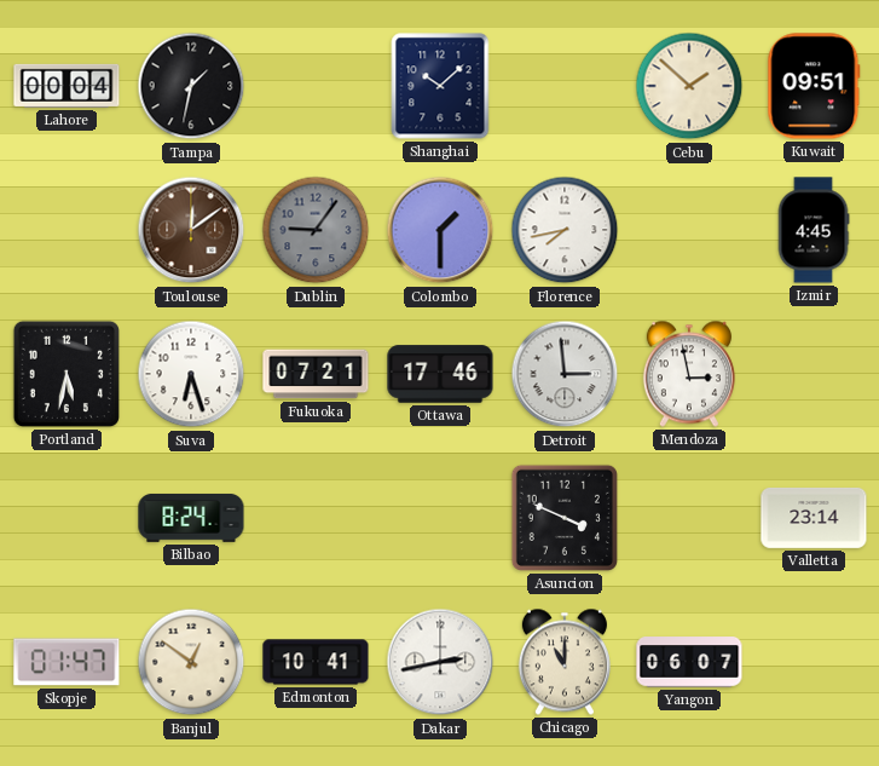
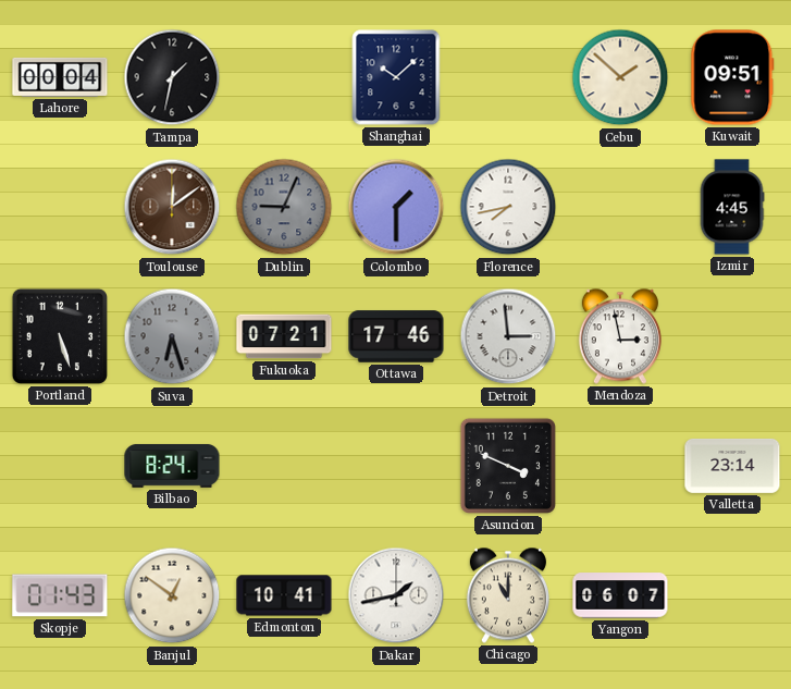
Dublin: 9:06 -> 9:04
Portland: 5:32 -> 5:27
Suva dial: white -> grey
Skopje: 01:47 -> 01:43
Dakar: 2:43 -> 1:43
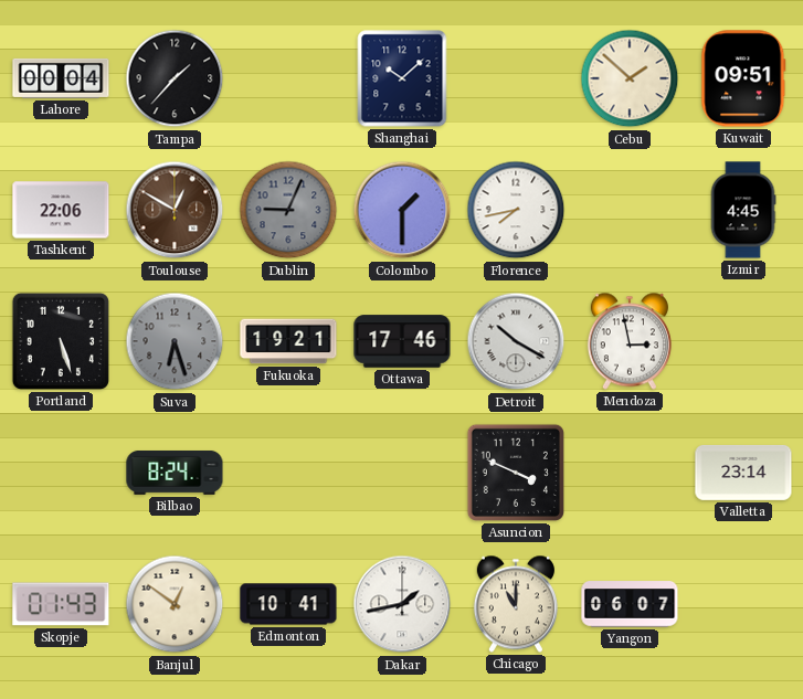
Tampa: 1:32 -> 1:37
Tashkent: none -> 22:06
Toulouse: 12:09 -> 12:50
Fukuoka: 07:21 -> 19:21
Detroit: 2:59 -> 10:20
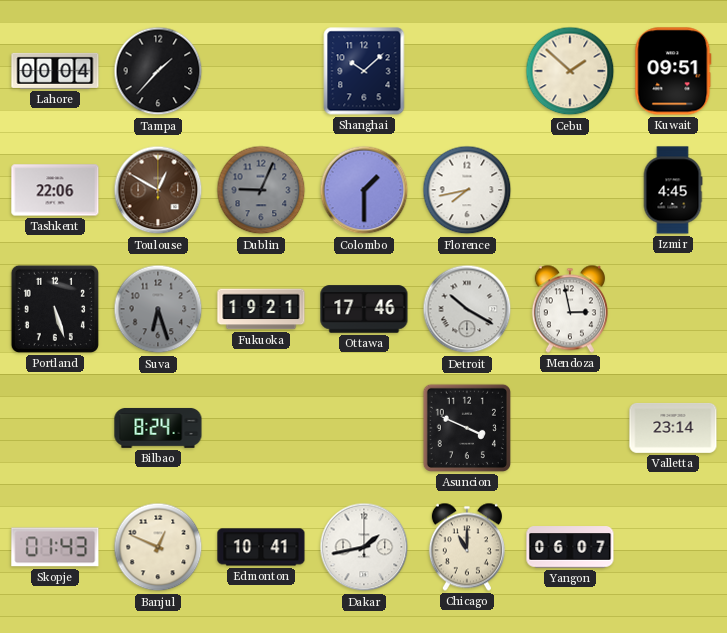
Banjul: 12:51 -> 12:49
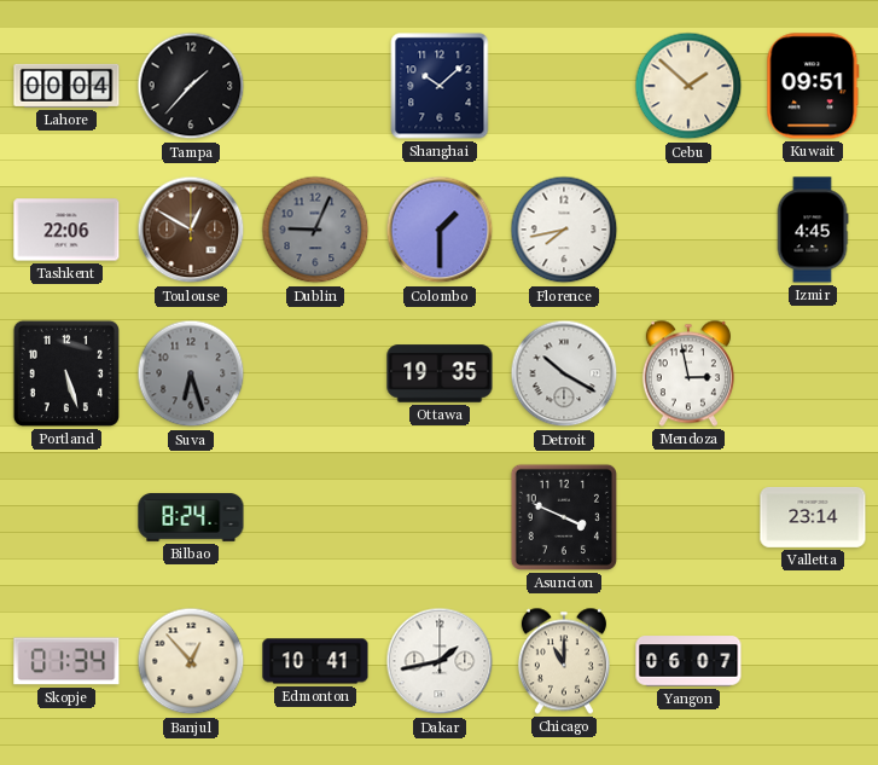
Fukuoka: 19:21 -> none
Ottawa: 17:46 -> 19:35
Skopje: 01:43 -> 01:34
Banjul: 12:49 -> 12:53
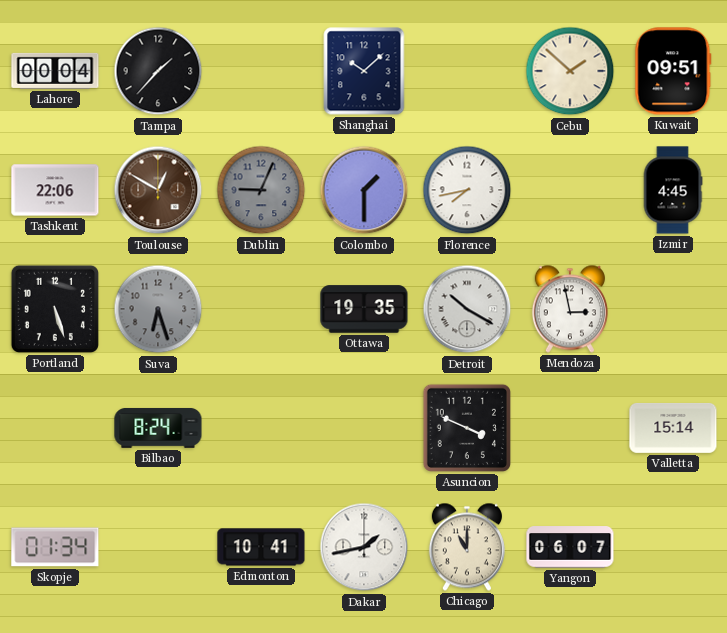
Valletta: 23:14 -> 15:14
Banjul: 12:53 -> none
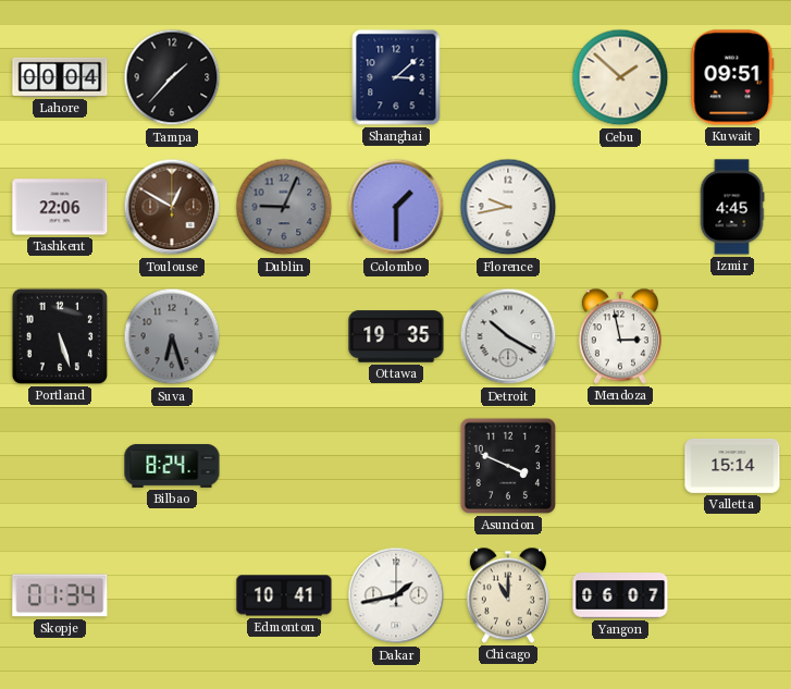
Shanghai: 10:08 -> 3:08
Florence: 7:43 -> 9:43
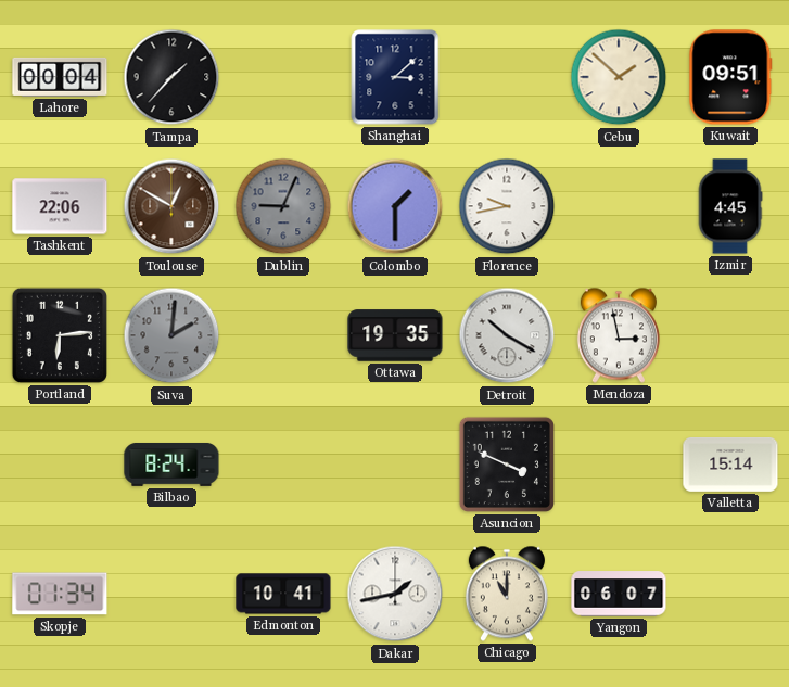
Portland: 5:27 -> 6:14
Suva: 6:27 -> 2:01
